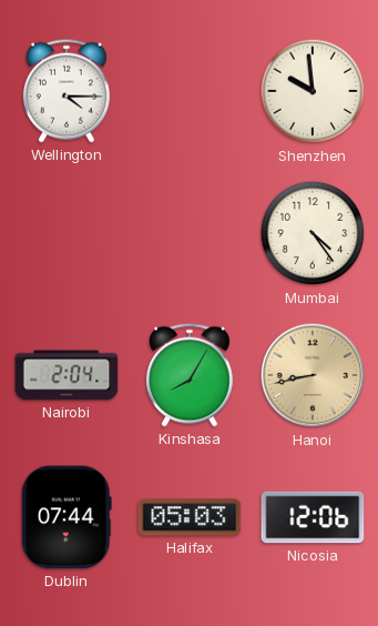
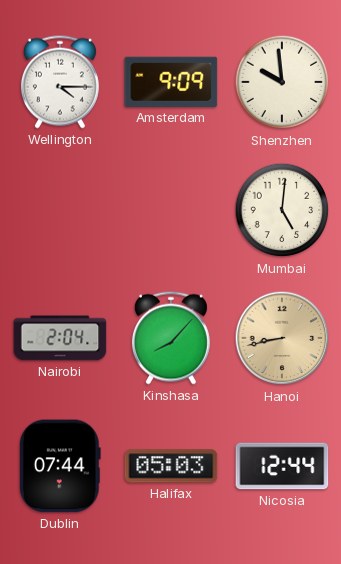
Amsterdam: none -> 9:09
Mumbai: 4:24 -> 5:01
Kinshasa: 8:05 -> 8:07
Nicosia: 12:06 -> 12:44
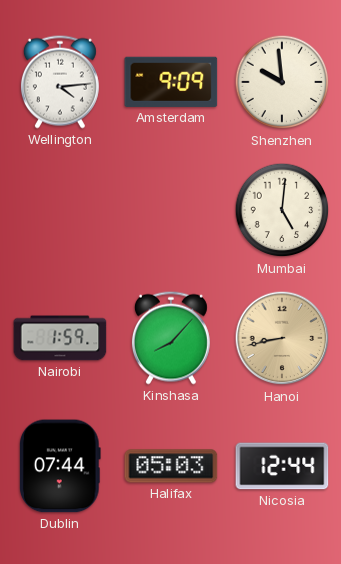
Wellington: 4:15 -> 4:14
Nairobi: 2:04 -> 1:59
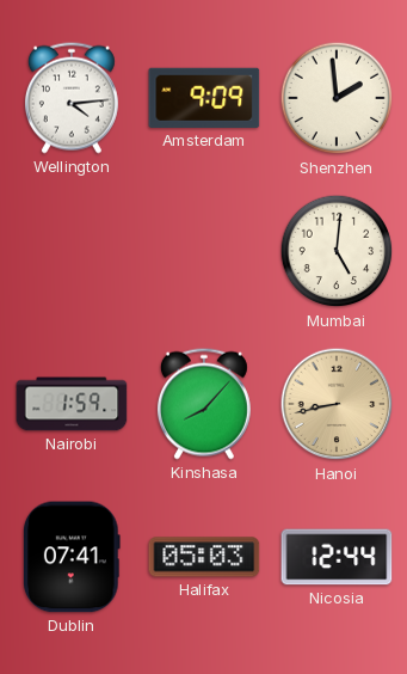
Shenzhen: 9:59 -> 1:59
Dublin: 07:44 -> 07:41
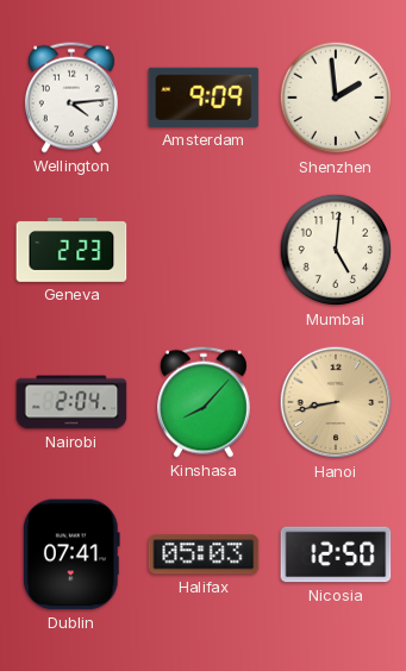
Geneva: none -> 2:23
Nairobi: 1:59 -> 2:04
Nicosia: 12:44 -> 12:50
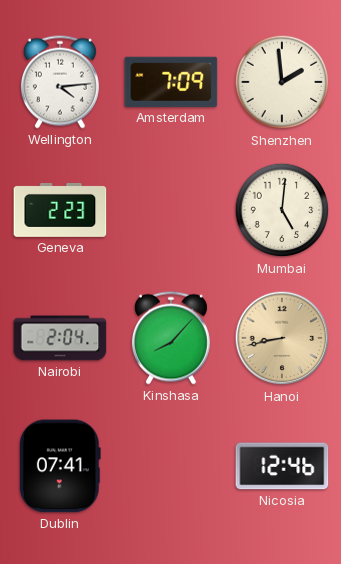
Amsterdam: 9:09 -> 7:09
Halifax: 05:03 -> none
Nicosia: 12:50 -> 12:46
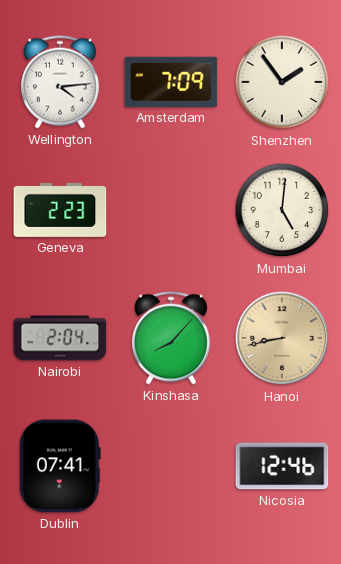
Shenzhen: 1:59 -> 1:54
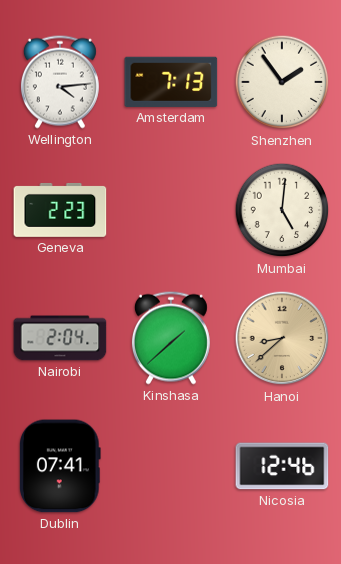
Amsterdam: 7:09 -> 7:13
Kinshasa: 8:07 -> 1:38
Hanoi: 8:43 -> 8:38
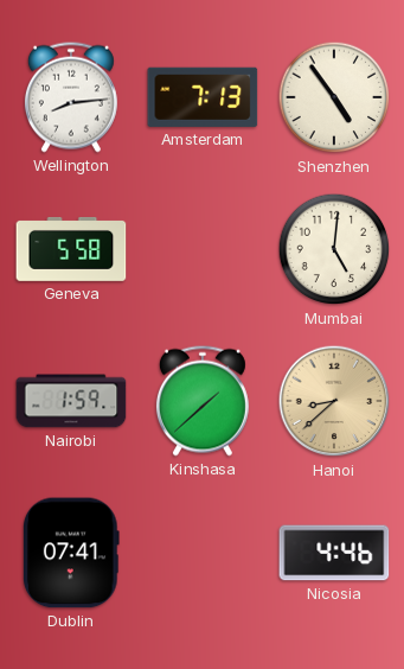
Wellington: 4:14 -> 8:14
Shenzhen: 1:54 -> 4:54
Geneva: 2:23 -> 5:58
Nairobi: 2:04 -> 1:59
Nicosia: 12:46 -> 4:46
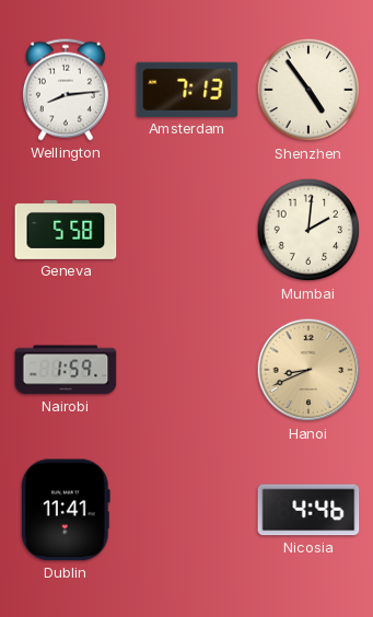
Mumbai: 5:01 -> 2:01
Kinshasa: 1:38 -> none
Hanoi: 8:38 -> 8:41
Dublin: 07:41 -> 11:41
